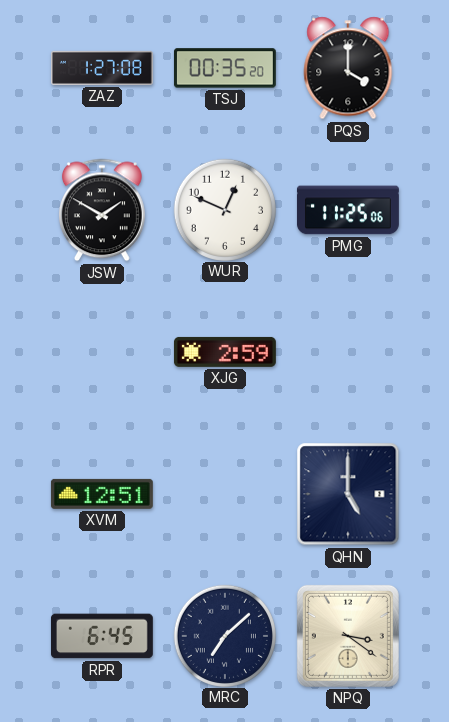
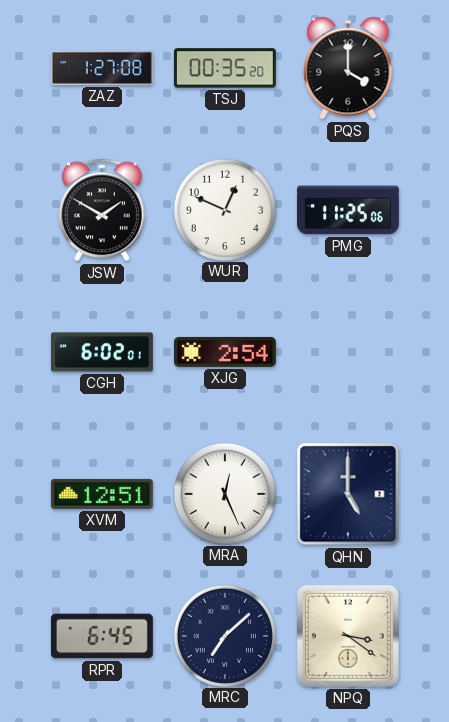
CGH: none -> 6:02
XJG: 2:59 -> 2:54
MRA: none -> 12:26
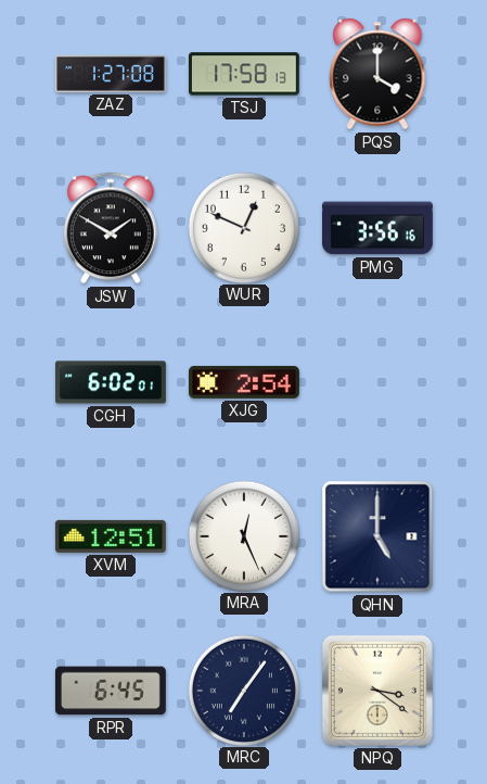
TSJ: 00:35 -> 17:58
PMG: 11:25 -> 3:56
MRC: 7:08 -> 7:06
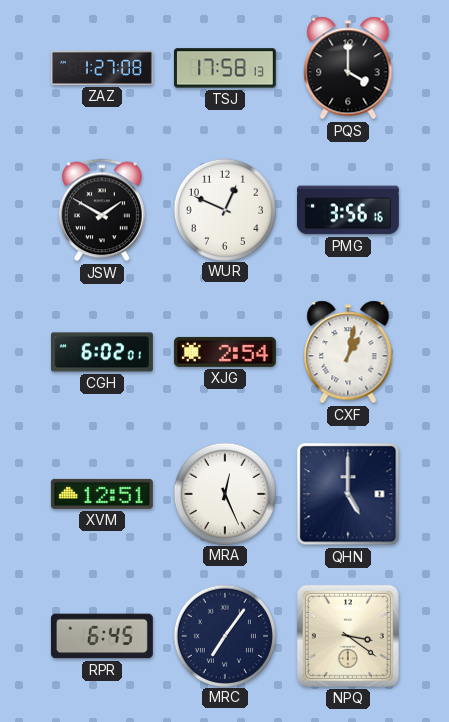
CXF: none -> 1:02
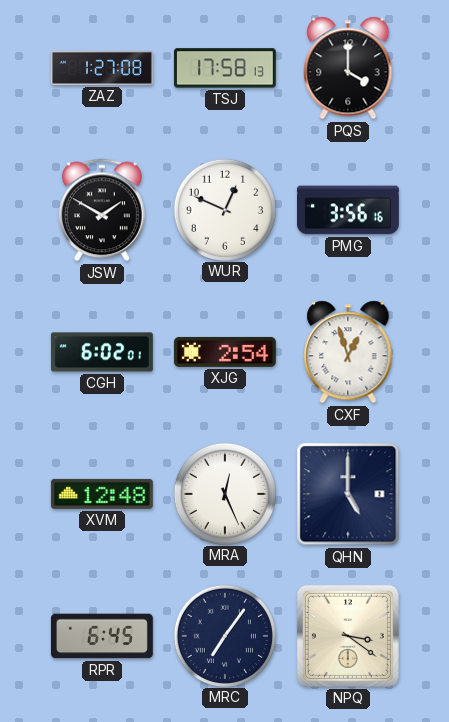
CXF: 1:02 -> 12:57
XVM: 12:51 -> 12:48
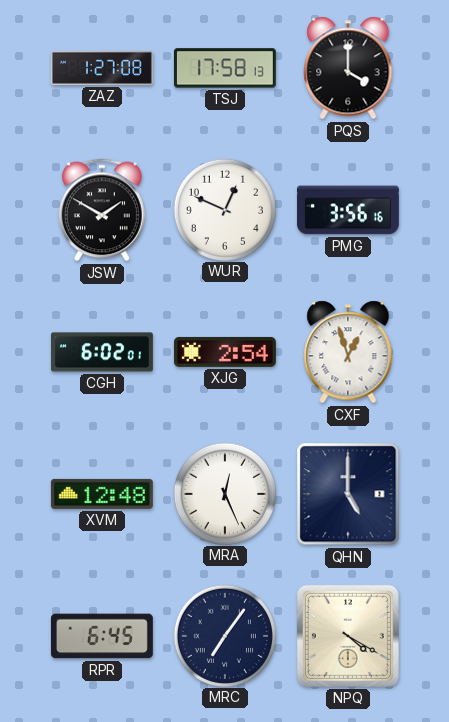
NPQ: 3:21 -> 4:20
